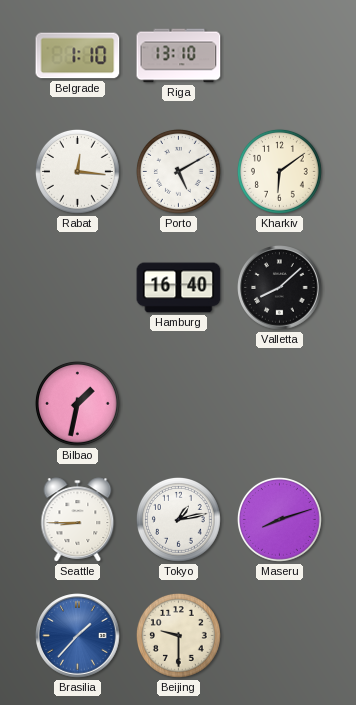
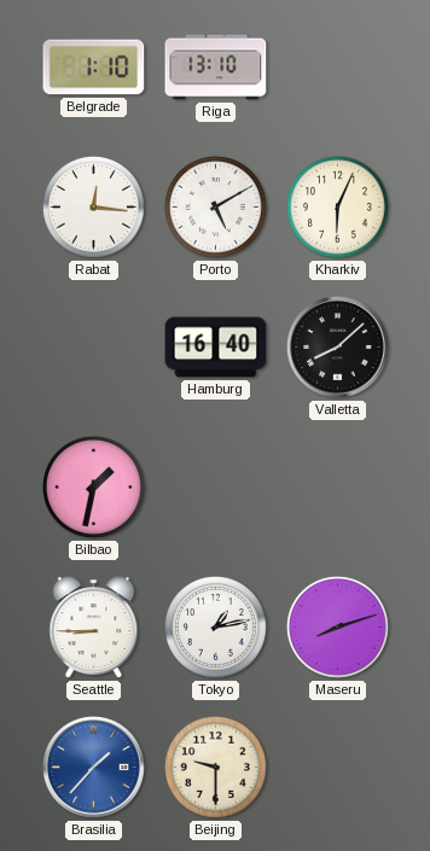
Kharkiv: 6:09 -> 6:04
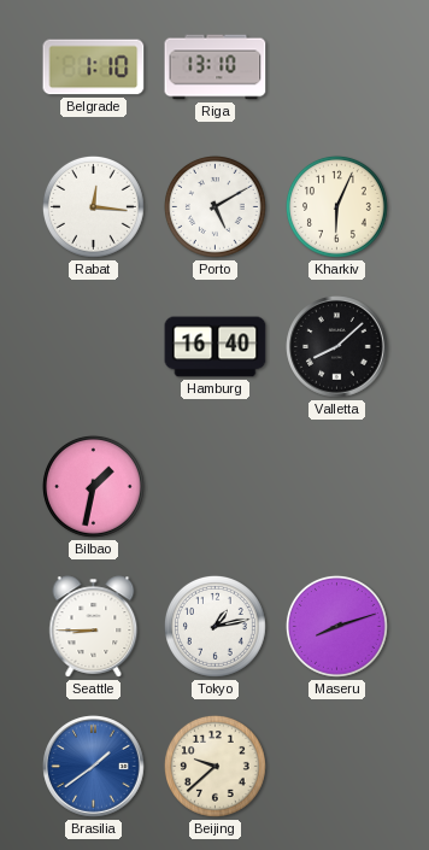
Brasilia: 1:37 -> 1:39
Beijing: 9:30 -> 9:38
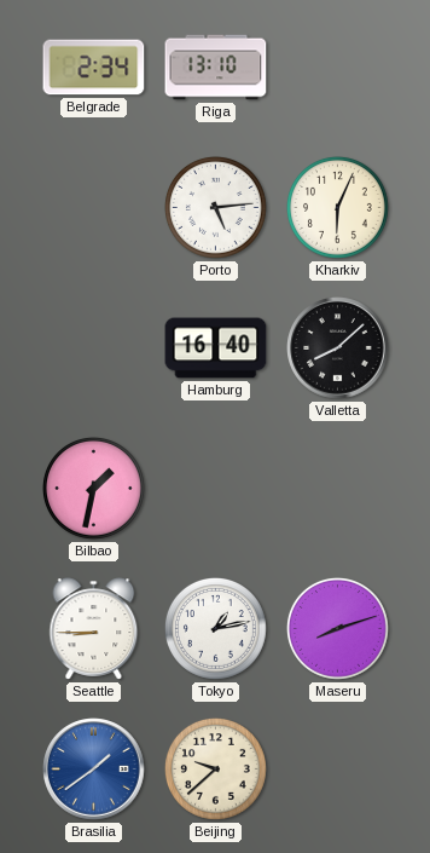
Belgrade: 1:10 -> 2:34
Rabat: 12:16 -> none
Porto: 5:10 -> 5:14
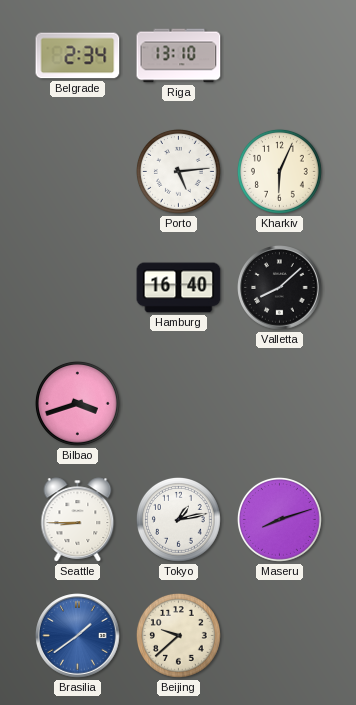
Bilbao: 1:32 -> 3:42
